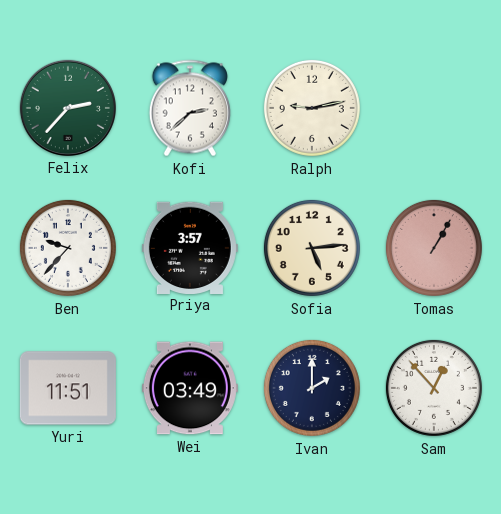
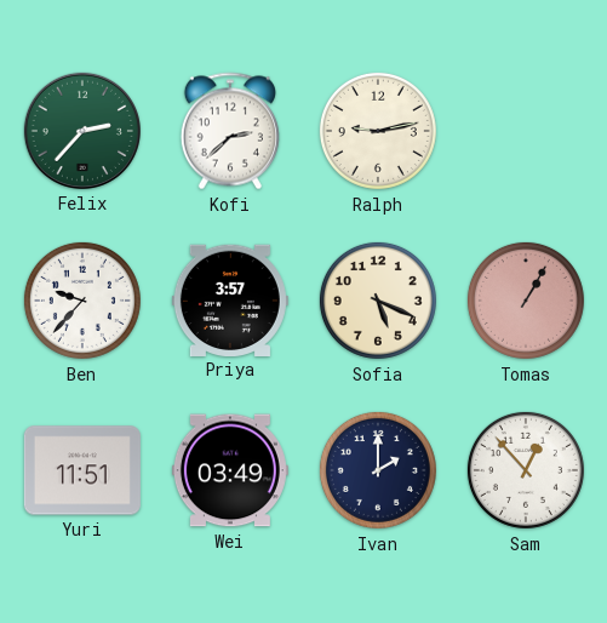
Sofia: 5:14 -> 5:19
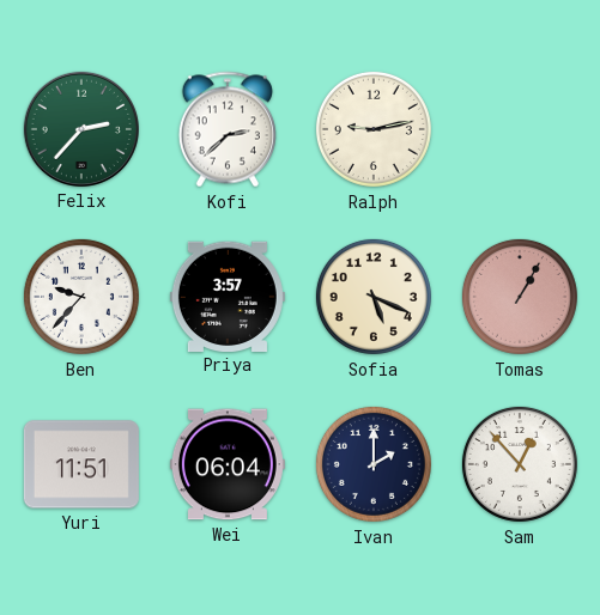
Wei: 03:49 -> 06:04
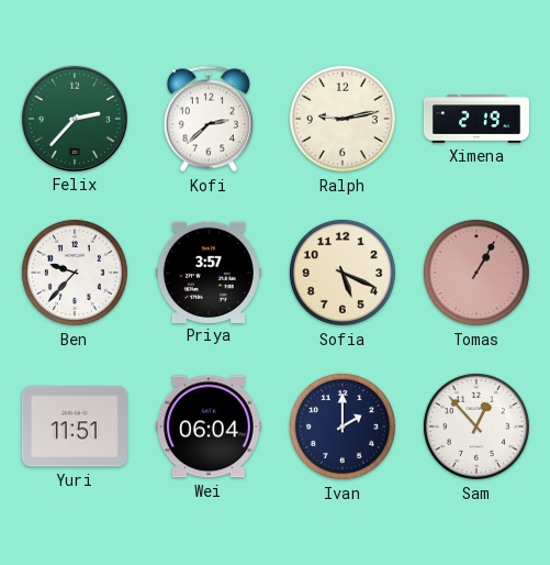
Ximena: none -> 2:19
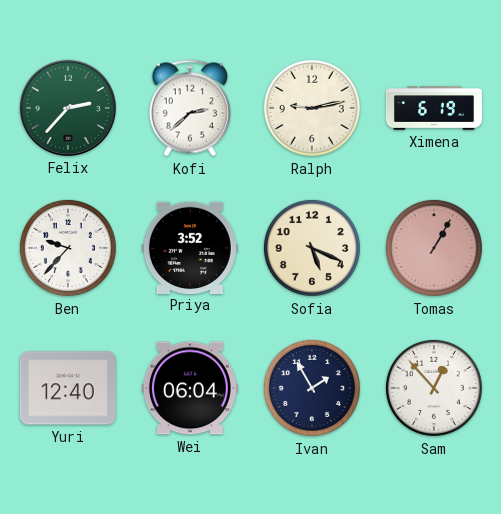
Ximena: 2:19 -> 6:19
Priya: 3:57 -> 3:52
Yuri: 11:51 -> 12:40
Ivan: 2:00 -> 1:55
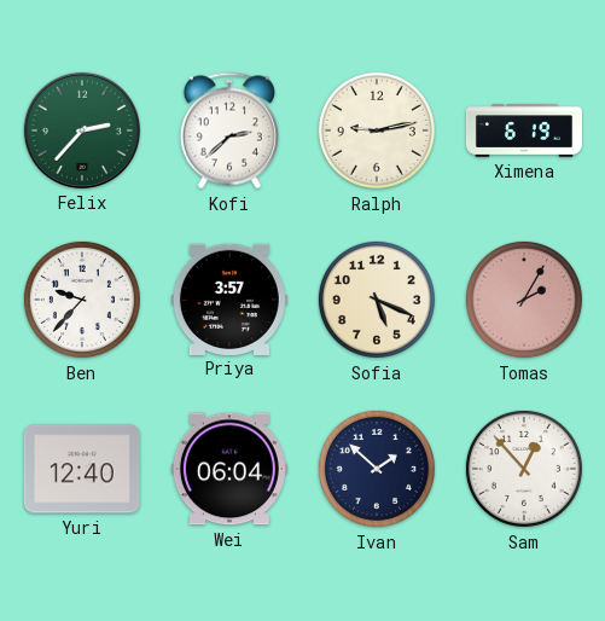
Priya: 3:52 -> 3:57
Tomas: 1:05 -> 2:05
Ivan: 1:55 -> 1:52
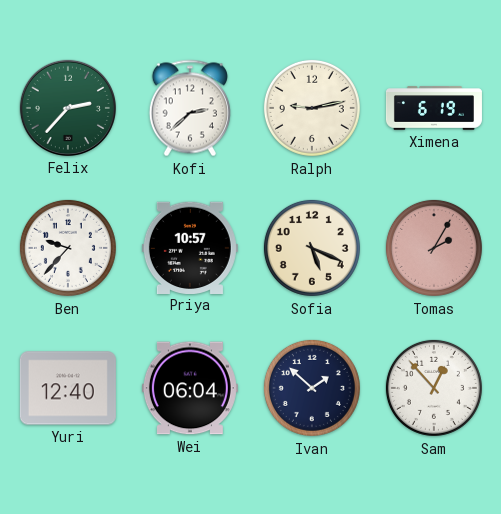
Priya: 3:57 -> 10:57
